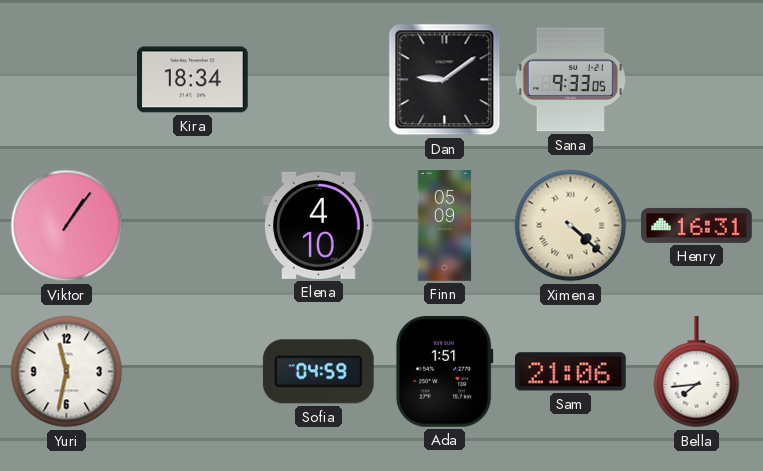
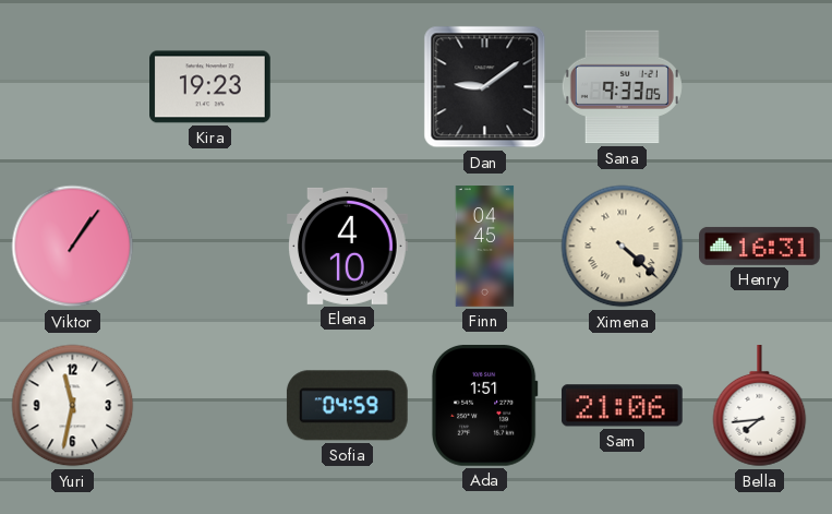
Kira: 18:34 -> 19:23
Finn: 05:09 -> 04:45
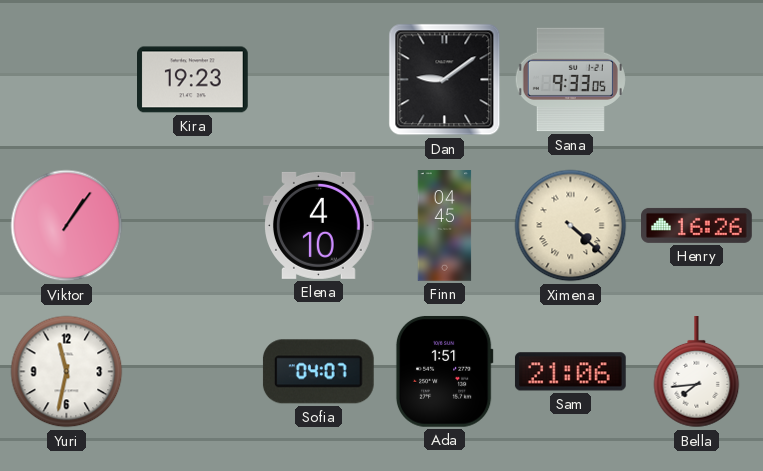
Henry: 16:31 -> 16:26
Sofia: 04:59 -> 04:07
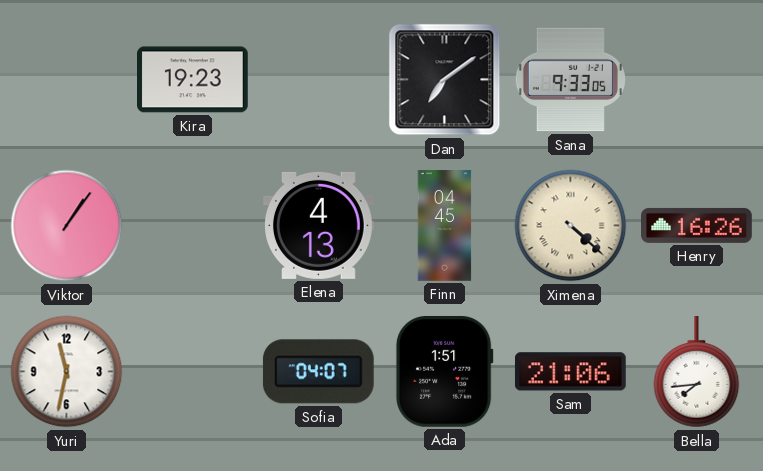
Dan: 9:09 -> 7:09
Elena: 4:10 -> 4:13
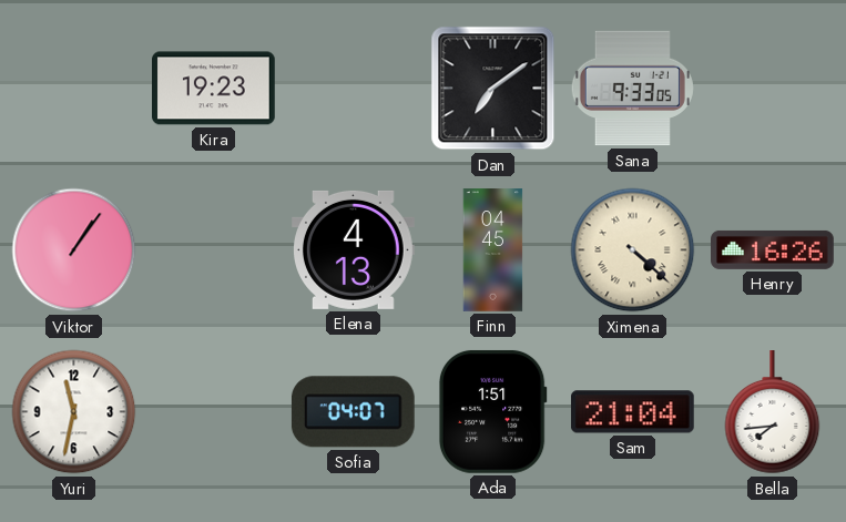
Sam: 21:06 -> 21:04
